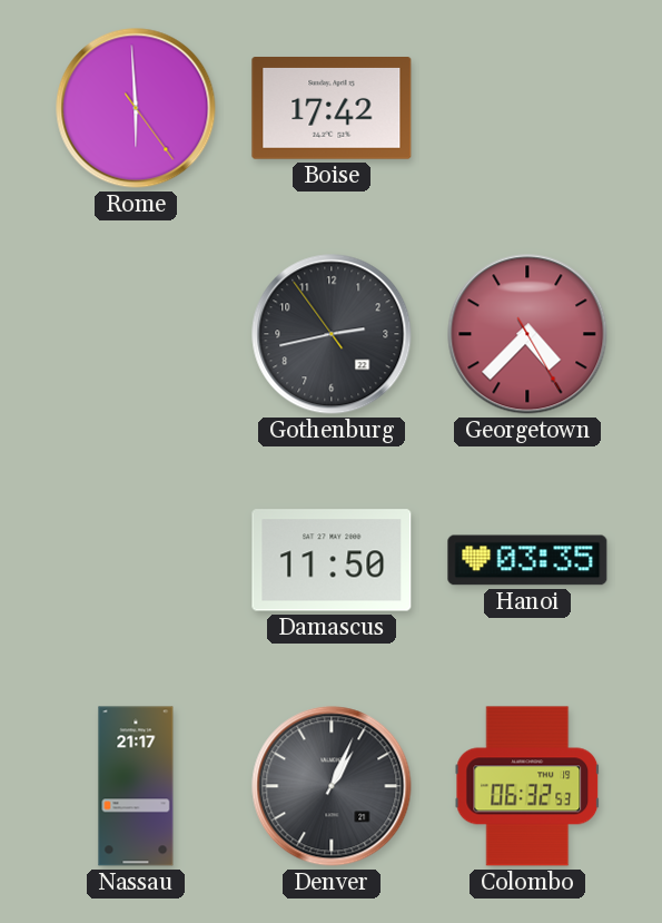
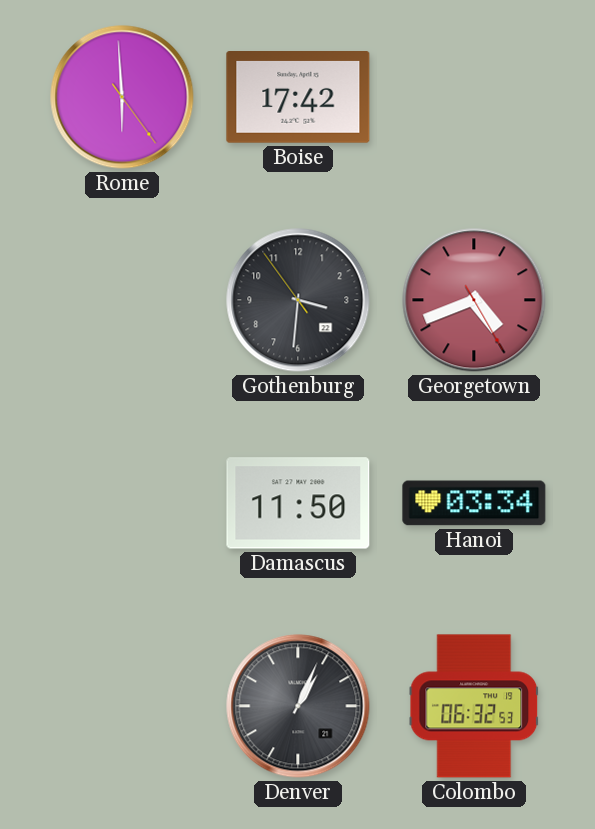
Gothenburg: 2:42 -> 3:30
Georgetown: 4:37 -> 4:41
Hanoi: 03:35 -> 03:34
Nassau: 21:17 -> none
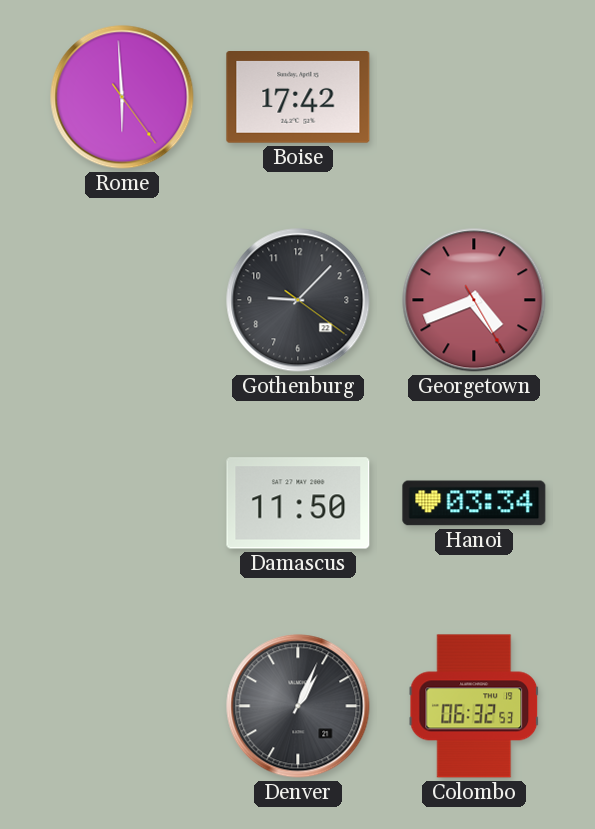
Gothenburg: 3:30 -> 9:07
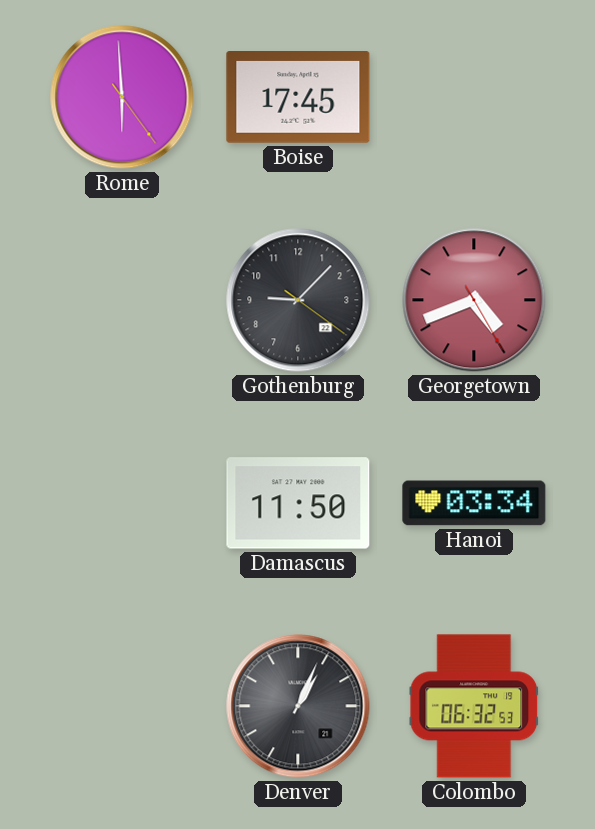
Boise: 17:42 -> 17:45
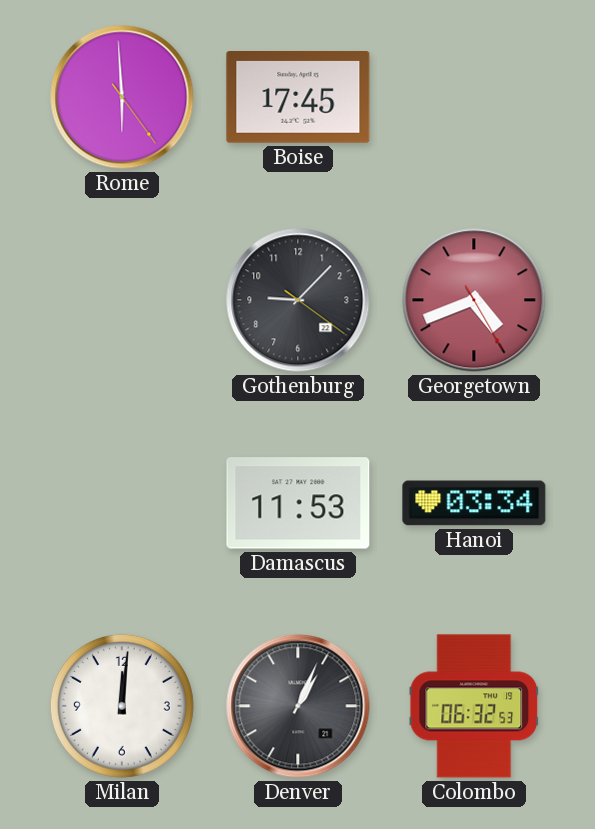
Damascus: 11:50 -> 11:53
Milan: none -> 12:01
